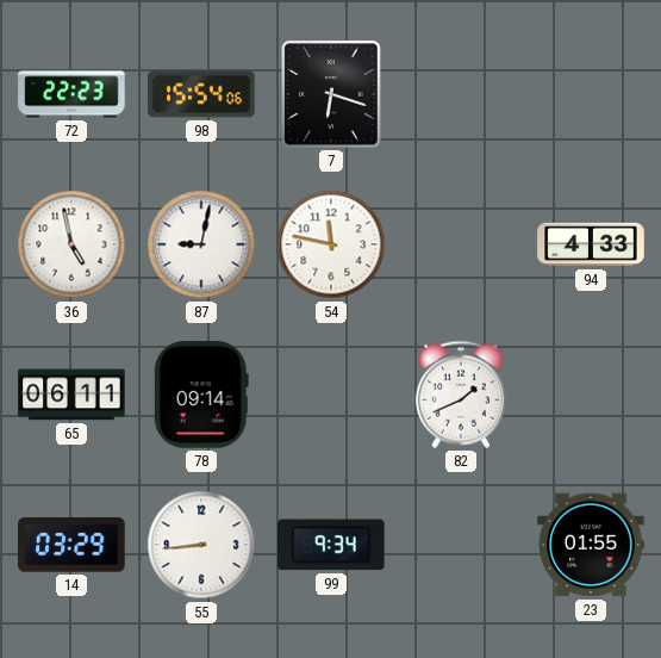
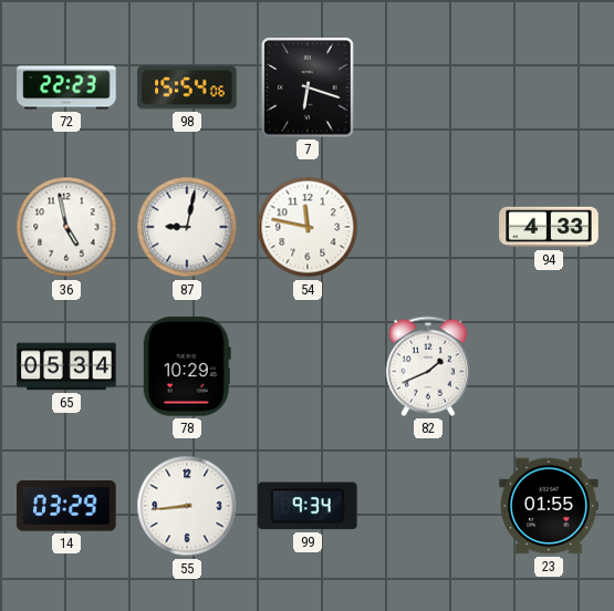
65: 06:11 -> 05:34
78: 09:14 -> 10:29
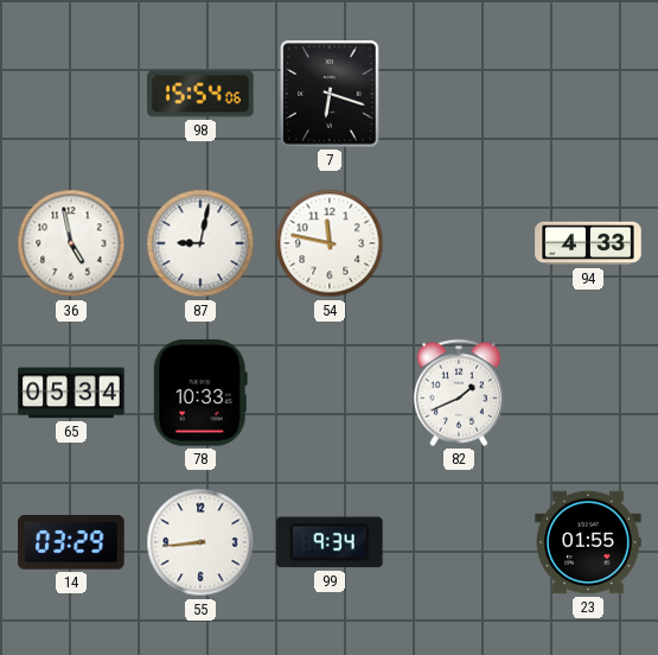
72: 22:23 -> none
78: 10:29 -> 10:33
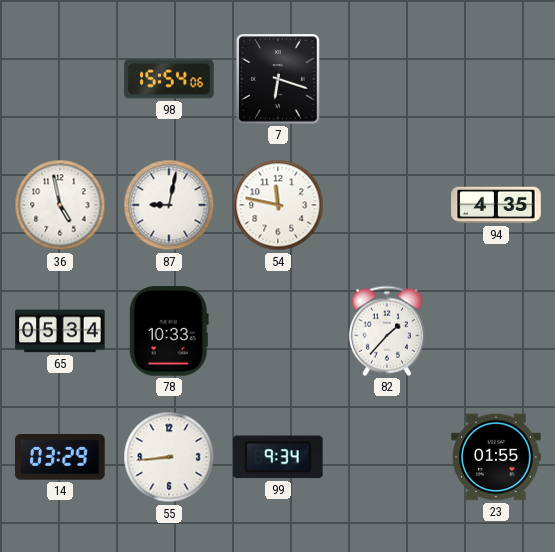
94: 4:33 -> 4:35
82: 1:41 -> 1:37
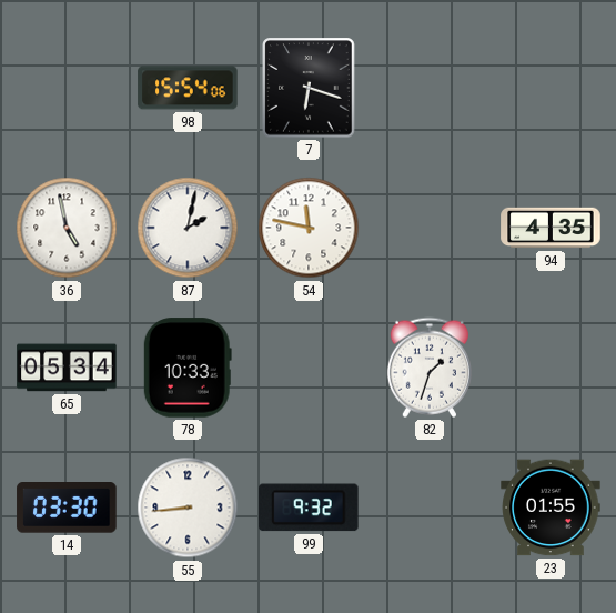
87: 9:02 -> 2:02
82: 1:37 -> 1:33
14: 03:29 -> 03:30
99: 9:34 -> 9:32
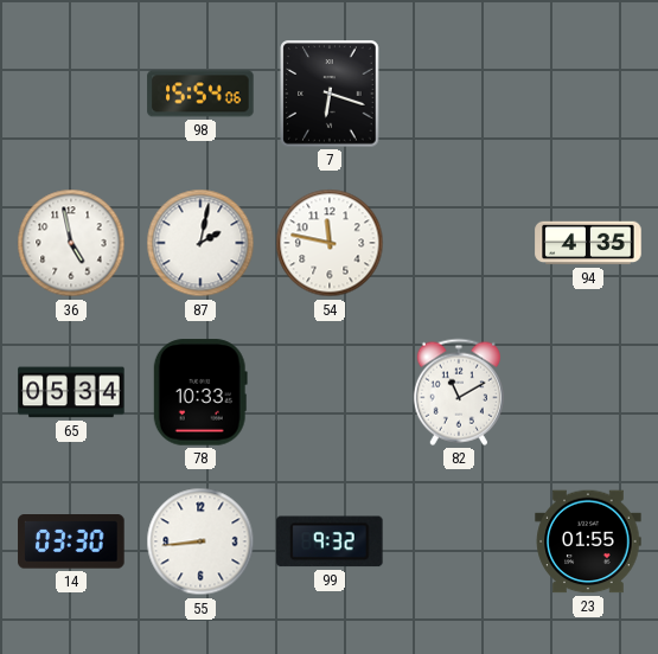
82: 1:33 -> 11:10
